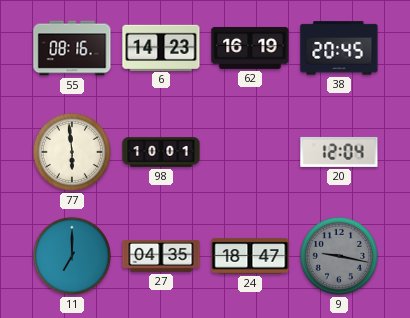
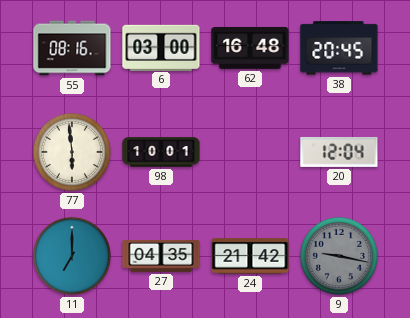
6: 14:23 -> 03:00
62: 16:19 -> 16:48
24: 18:47 -> 21:42
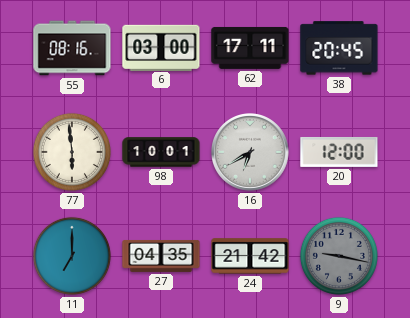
62: 16:48 -> 17:11
16: none -> 6:40
20: 12:04 -> 12:00
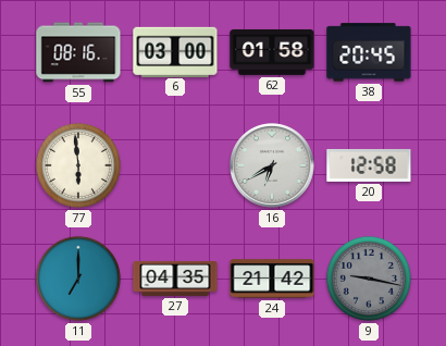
62: 17:11 -> 01:58
98: 10:01 -> none
20: 12:00 -> 12:58
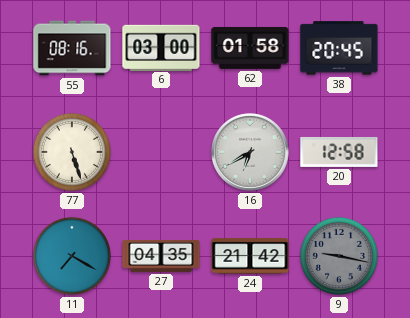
77: 5:59 -> 5:27
11: 7:00 -> 7:20
